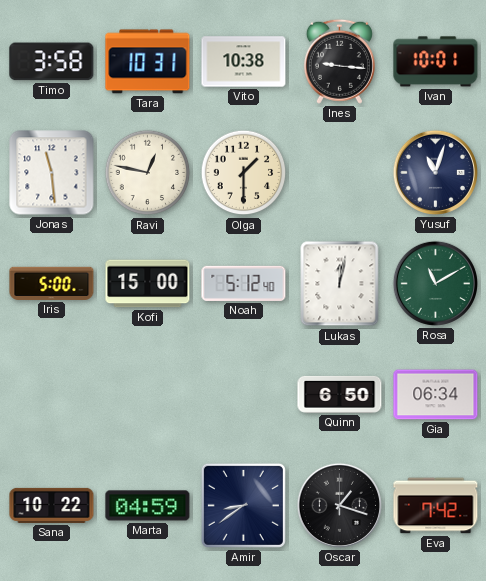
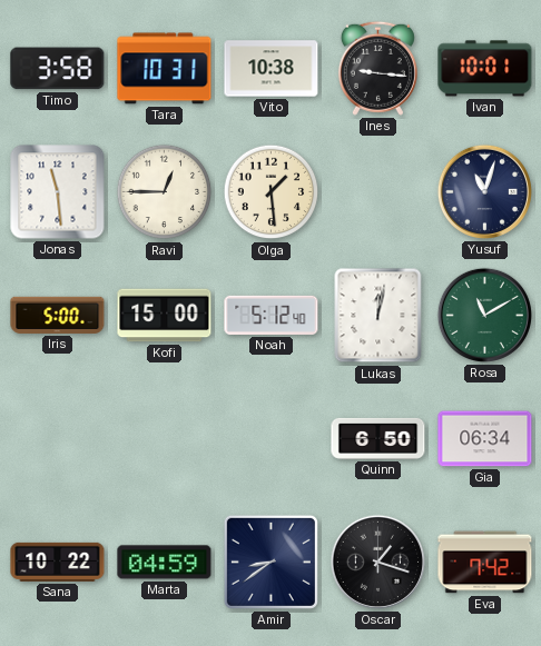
Ravi: 12:47 -> 12:45
Olga: 1:30 -> 1:29
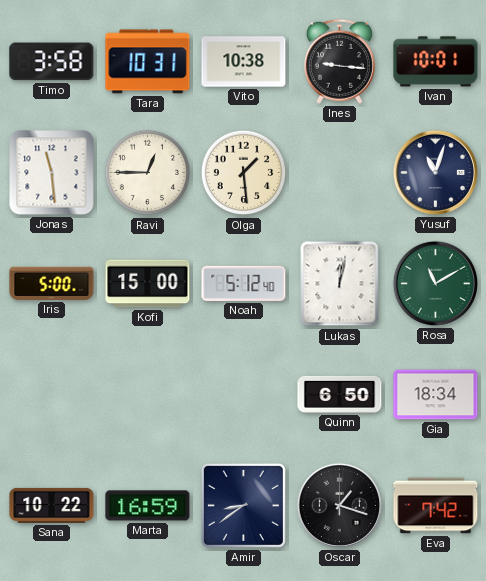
Gia: 06:34 -> 18:34
Marta: 04:59 -> 16:59
